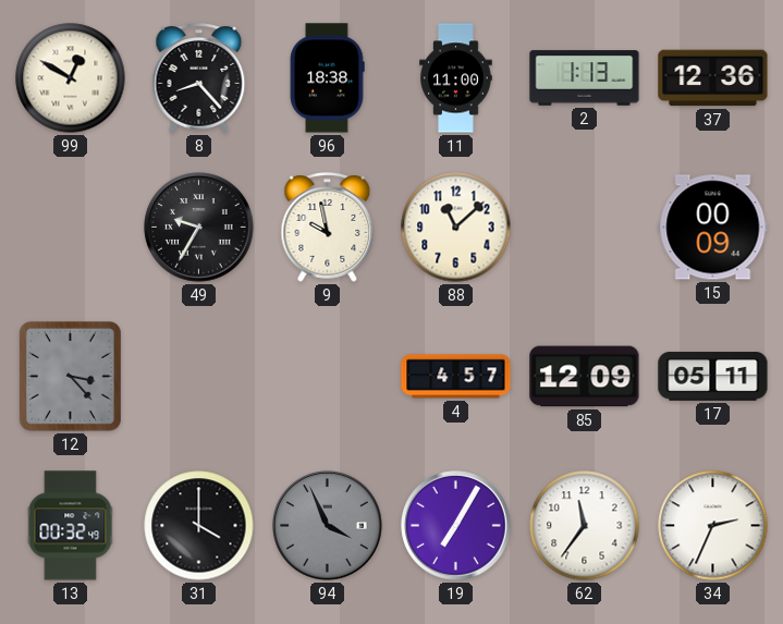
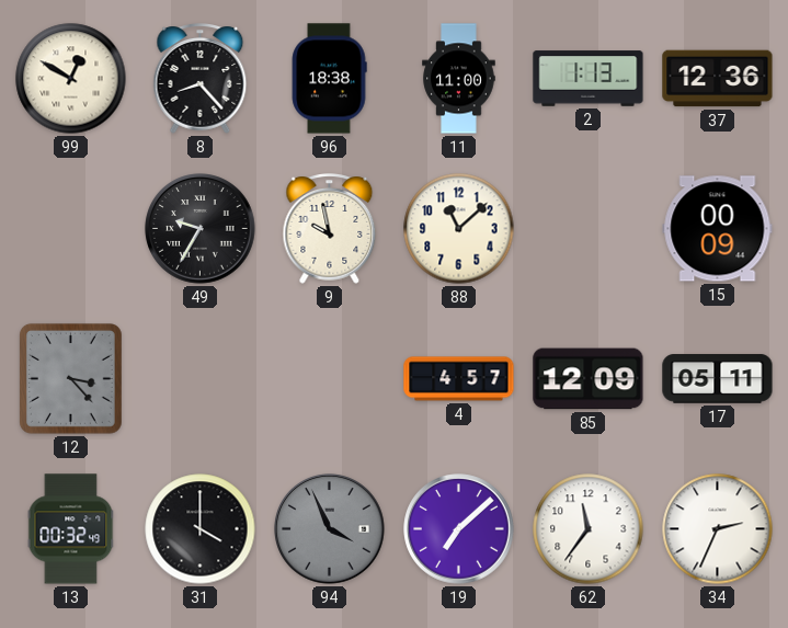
19: 7:05 -> 7:08
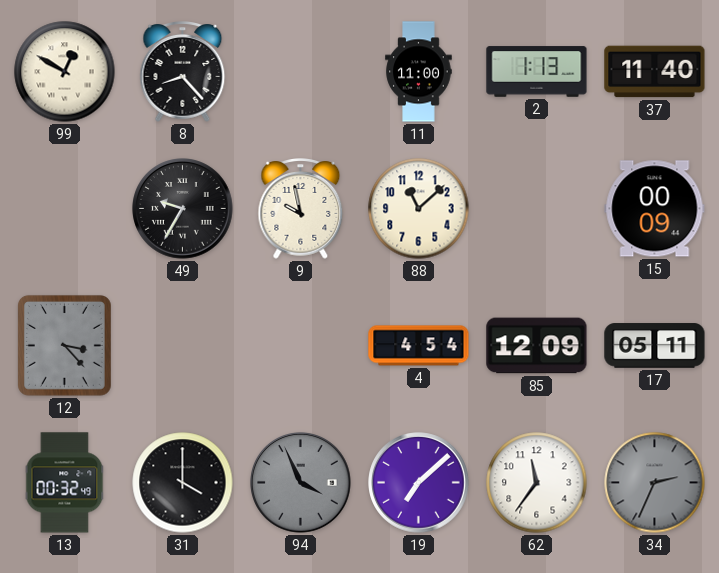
96: 18:38 -> none
37: 12:36 -> 11:40
4: 4:57 -> 4:54
34 dial: white -> grey
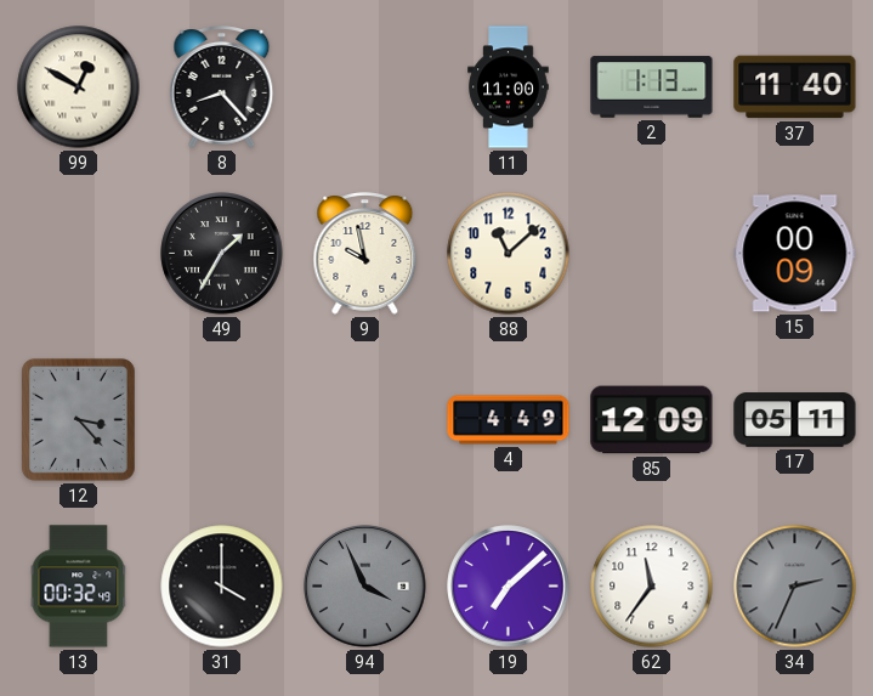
49: 9:35 -> 1:35
4: 4:54 -> 4:49
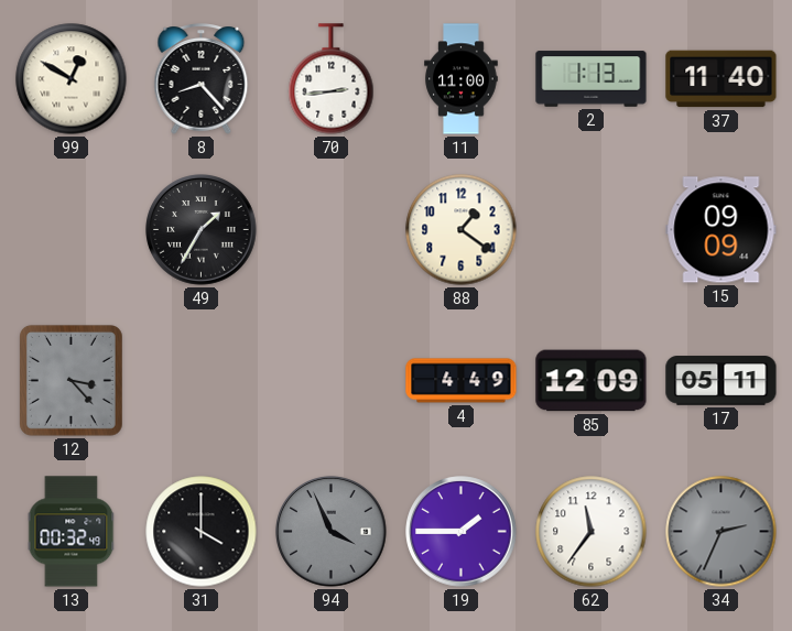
70: none -> 2:44
9: 9:58 -> none
88: 11:08 -> 1:21
15: 00:09 -> 09:09
19: 7:08 -> 1:45
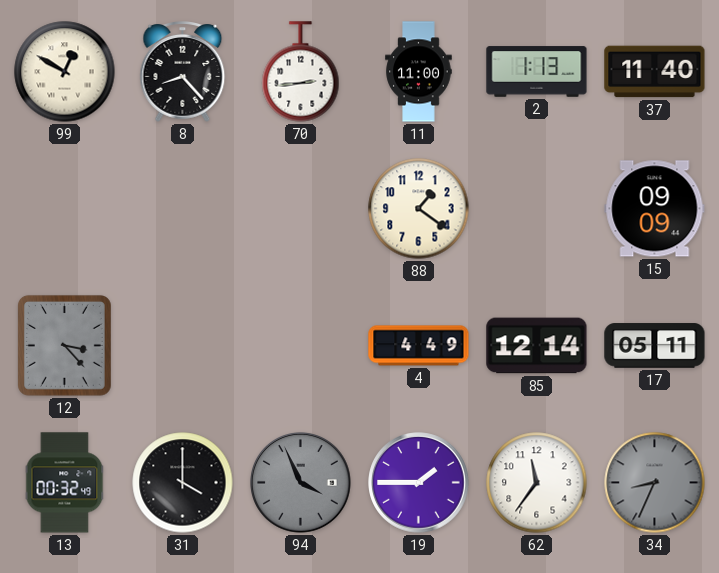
49: 1:35 -> none
85: 12:09 -> 12:14
34: 2:34 -> 8:34
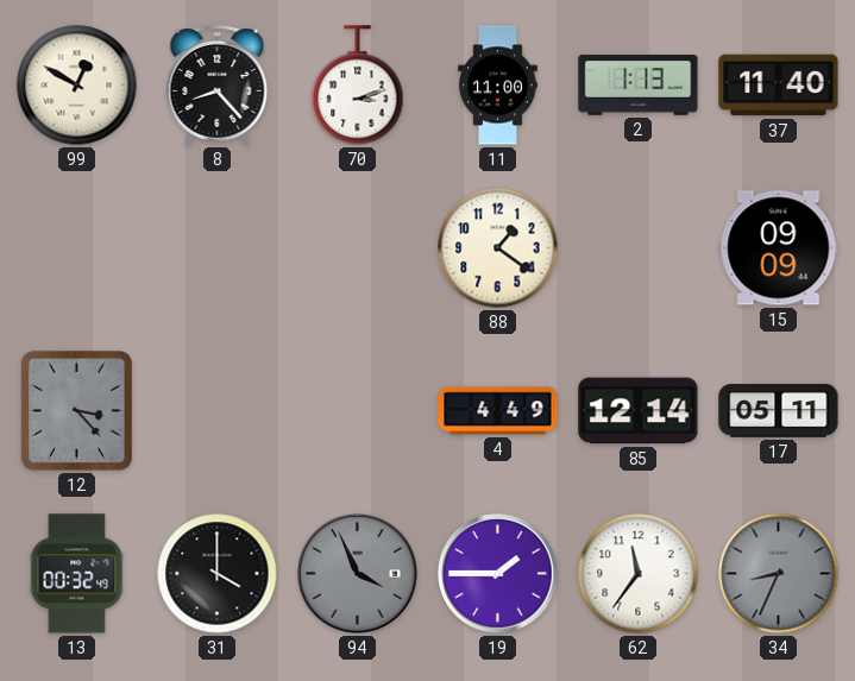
70: 2:44 -> 3:12
